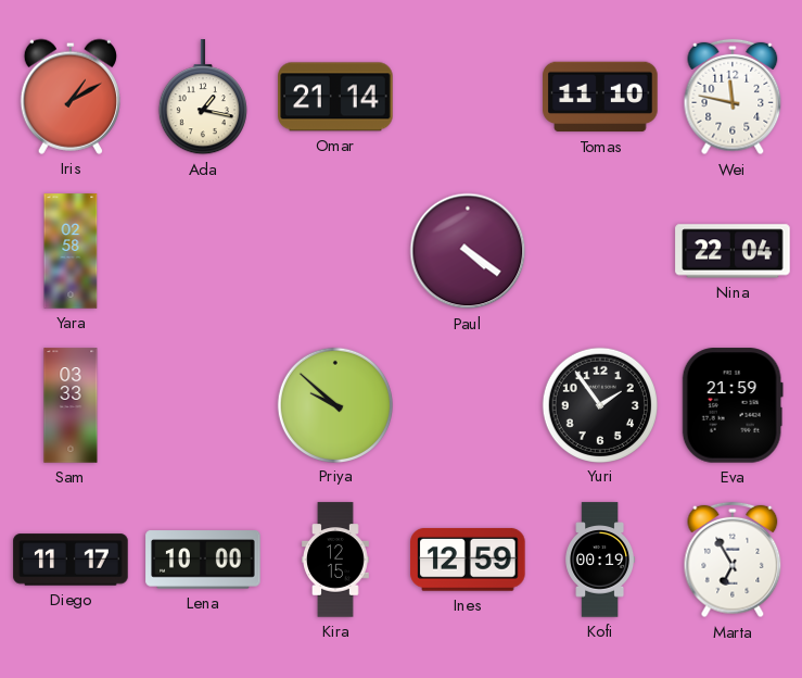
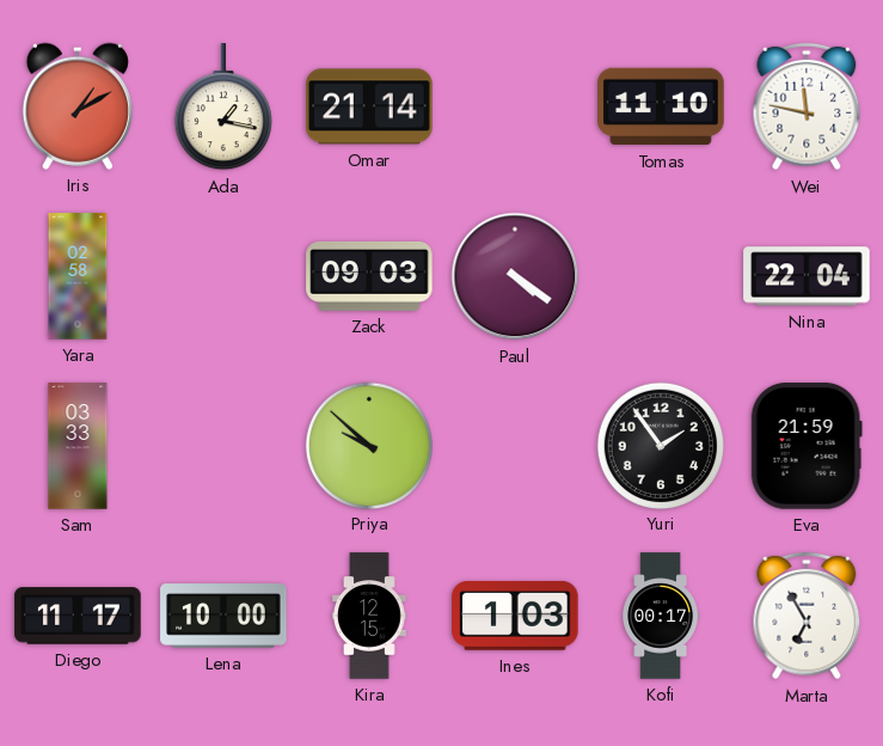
Zack: none -> 09:03
Ines: 12:59 -> 1:03
Kofi: 00:19 -> 00:17
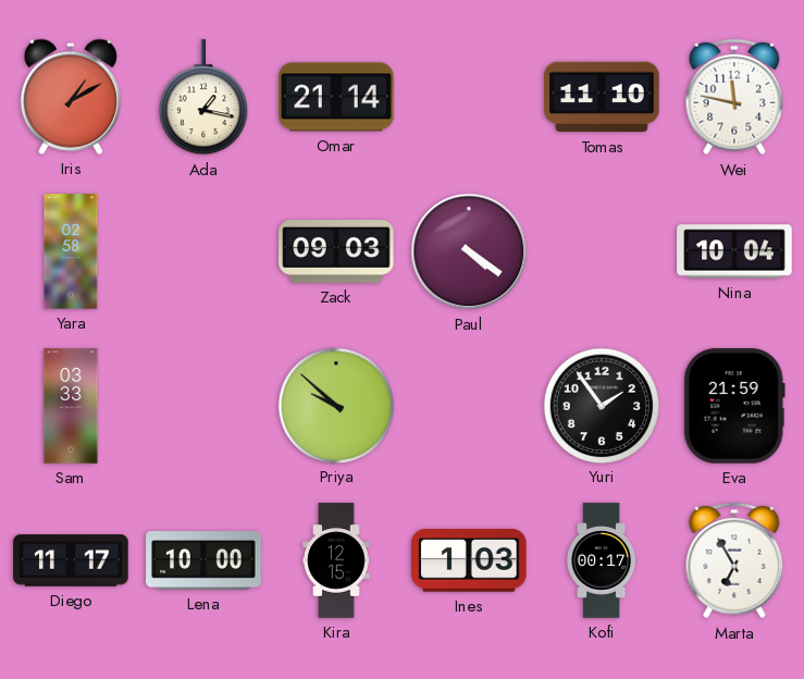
Nina: 22:04 -> 10:04
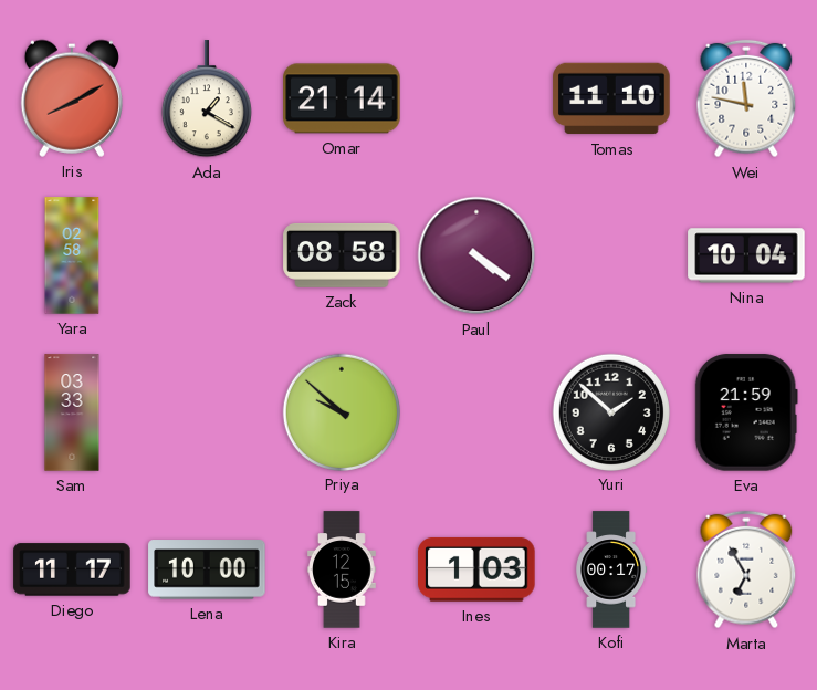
Iris: 1:10 -> 8:10
Ada: 1:17 -> 1:20
Zack: 09:03 -> 08:58
Yuri: 1:54 -> 1:52
